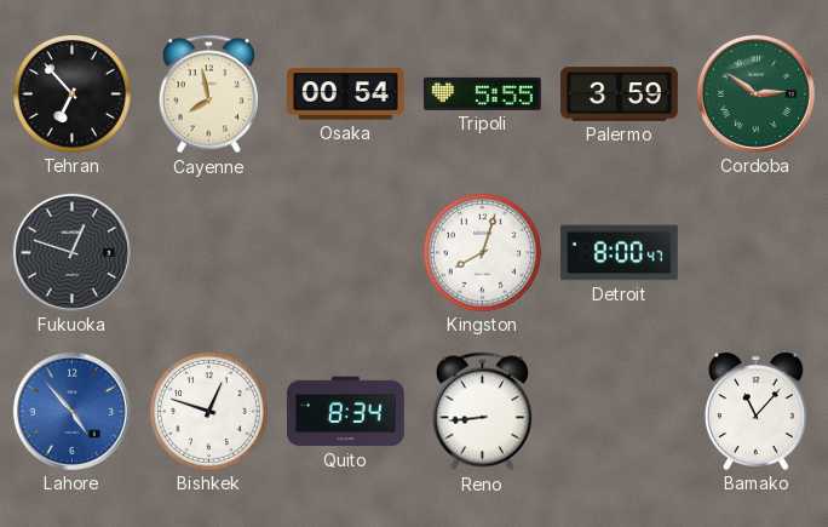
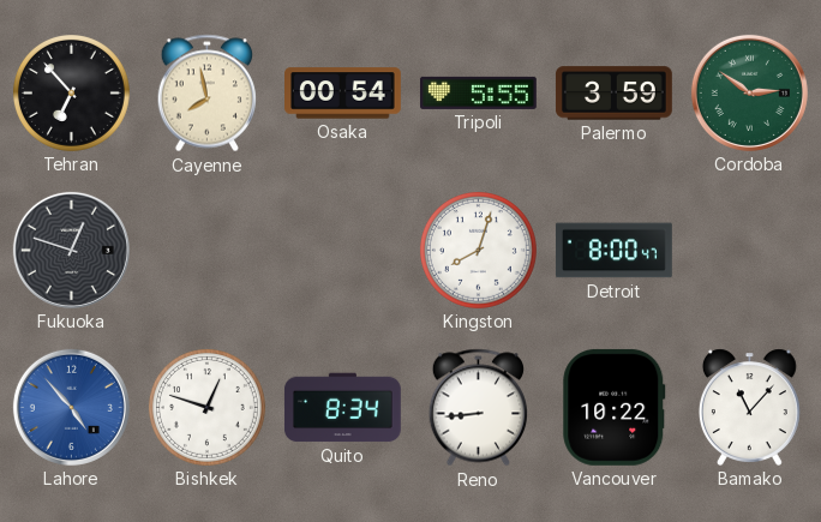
Vancouver: none -> 10:22
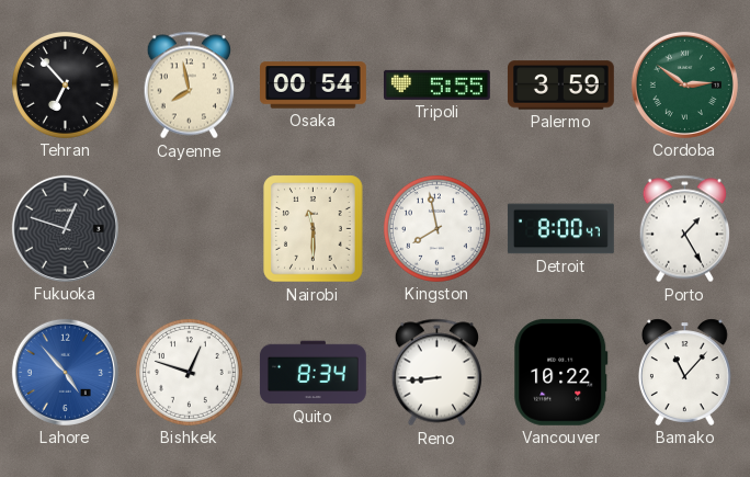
Nairobi: none -> 11:30
Kingston: 8:03 -> 7:58
Porto: none -> 1:25
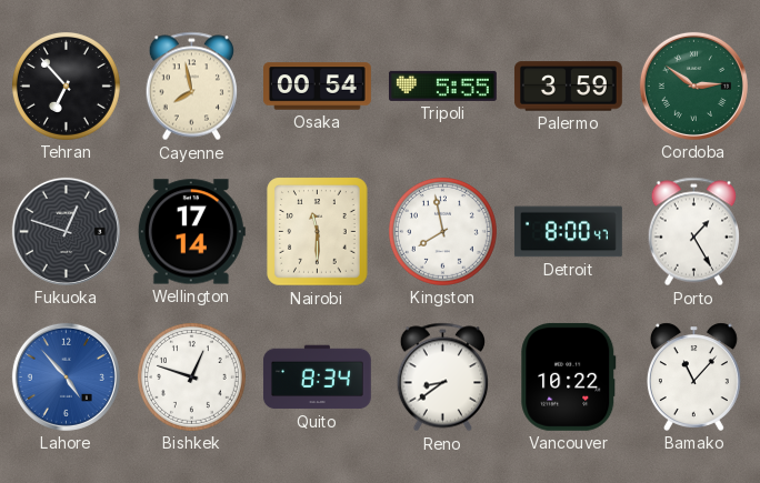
Wellington: none -> 17:14
Reno: 8:44 -> 8:39
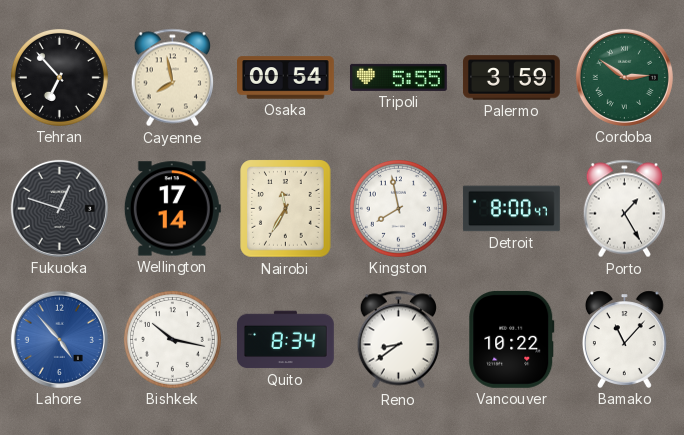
Nairobi: 11:30 -> 11:35
Bishkek: 12:48 -> 10:17
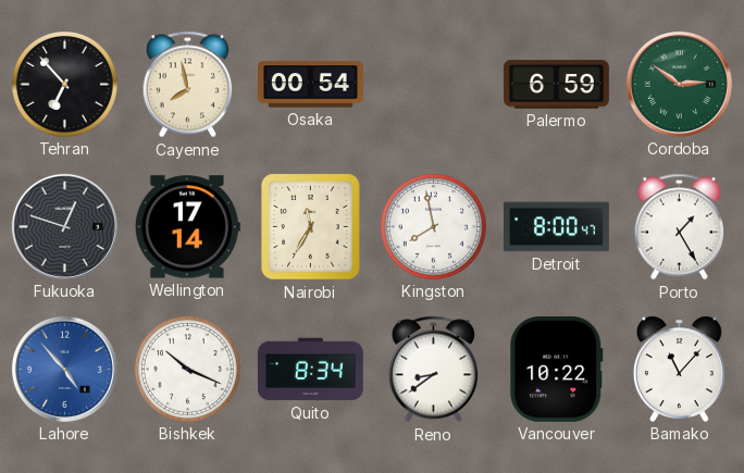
Tripoli: 5:55 -> none
Palermo: 3:59 -> 6:59
Bishkek: 10:17 -> 10:19
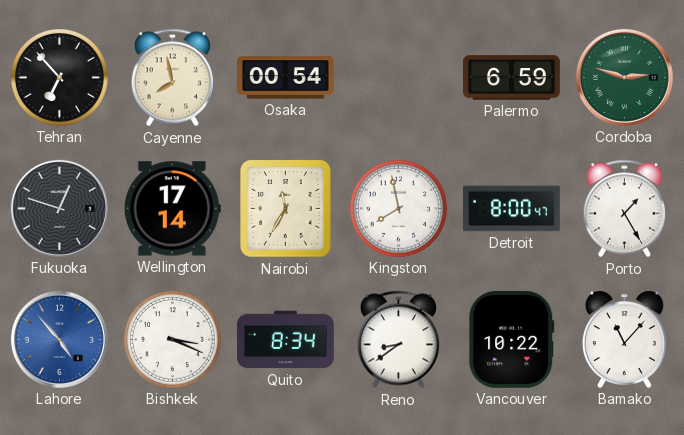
Cordoba: 2:51 -> 2:48
Bishkek: 10:19 -> 3:19
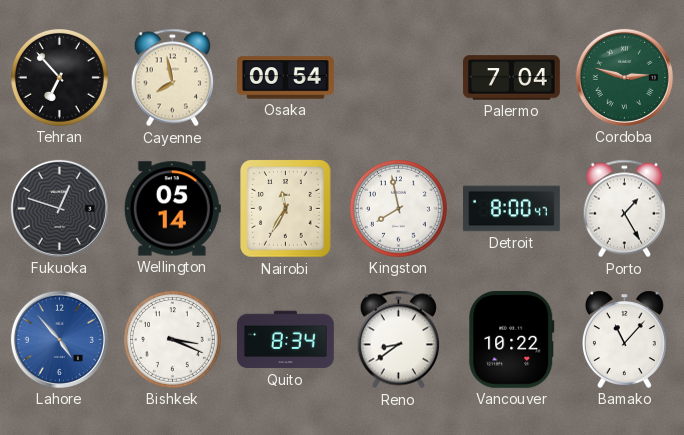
Palermo: 6:59 -> 7:04
Wellington: 17:14 -> 05:14
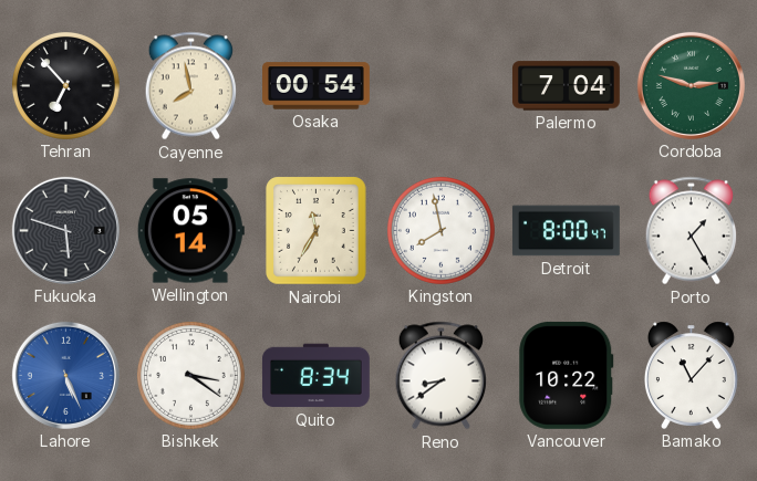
Fukuoka: 12:48 -> 5:48
Lahore: 4:53 -> 5:26
Bishkek: 3:19 -> 3:21
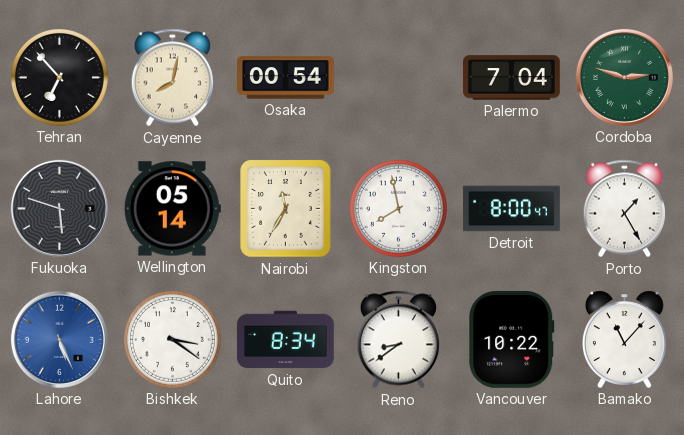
Cayenne: 7:58 -> 8:02
